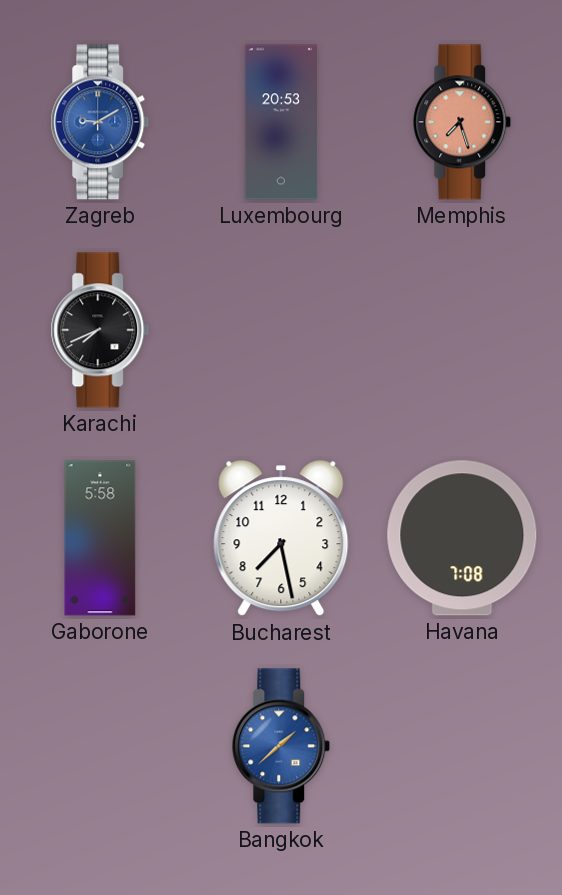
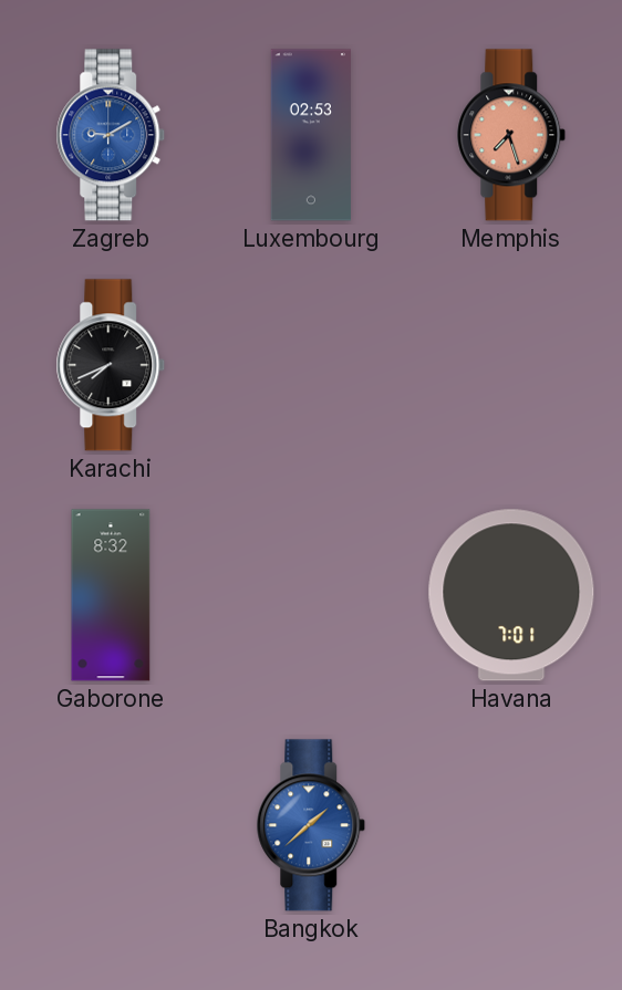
Luxembourg: 20:53 -> 02:53
Gaborone: 5:58 -> 8:32
Bucharest: 7:28 -> none
Havana: 7:08 -> 7:01
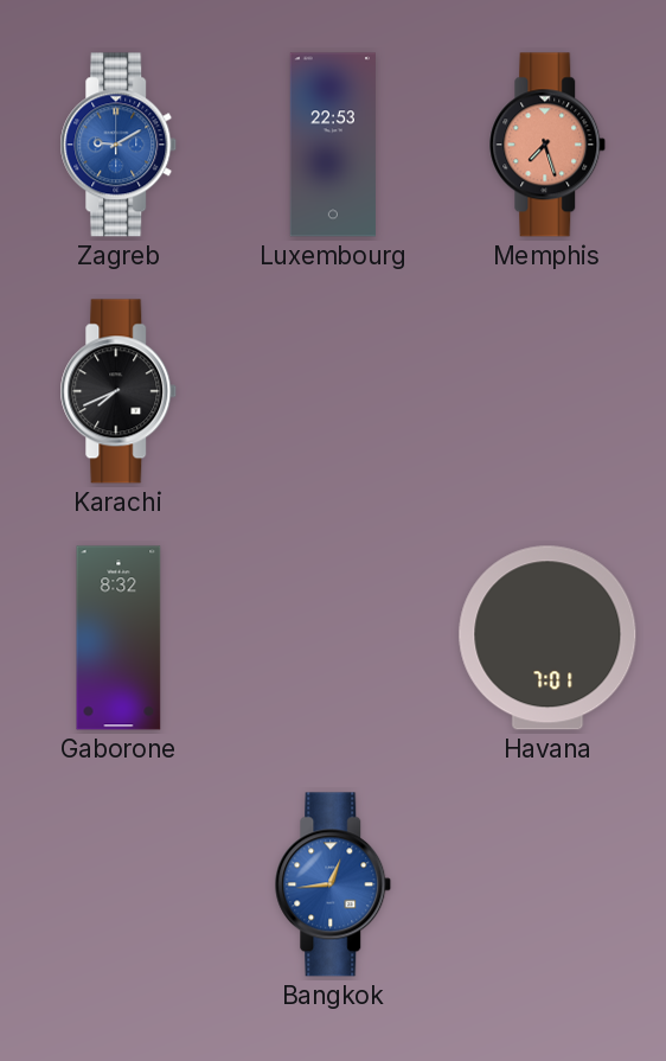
Luxembourg: 02:53 -> 22:53
Bangkok: 1:38 -> 12:44
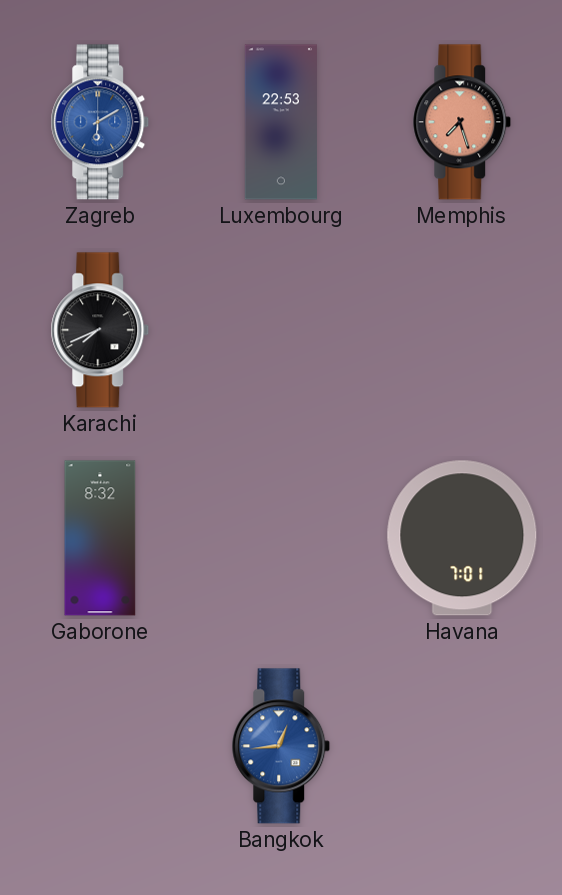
Zagreb: 9:10 -> 6:10
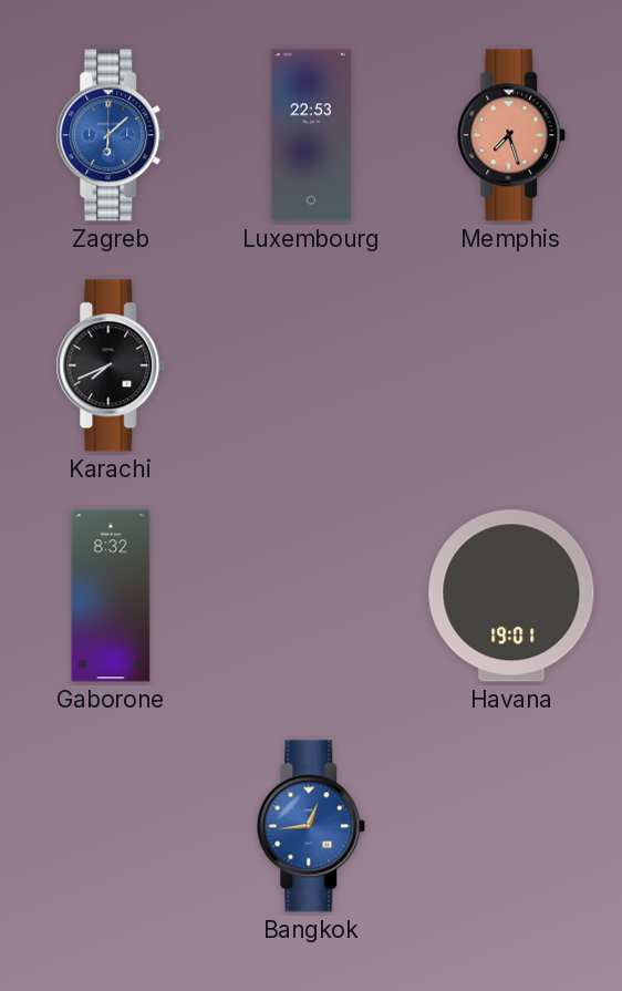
Zagreb: 6:10 -> 6:08
Havana: 7:01 -> 19:01
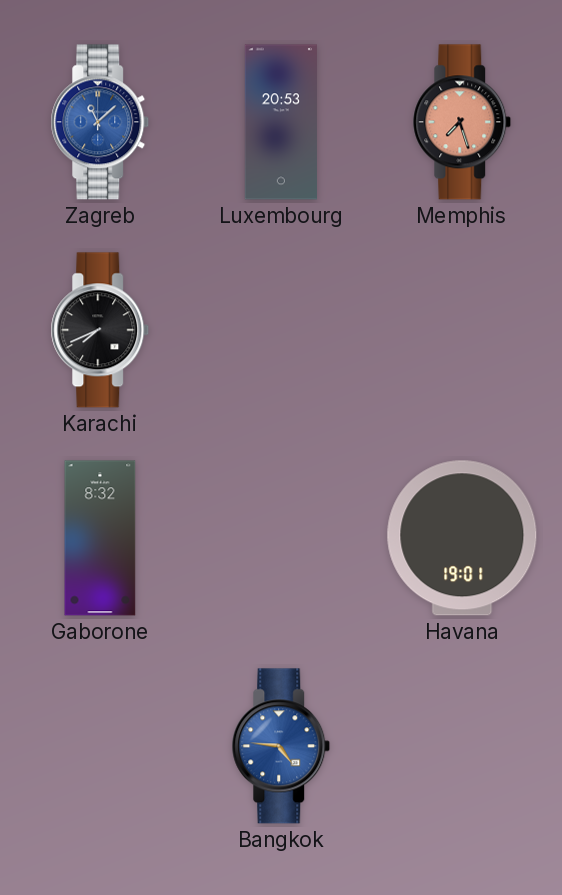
Zagreb: 6:08 -> 11:08
Luxembourg: 22:53 -> 20:53
Bangkok: 12:44 -> 4:46
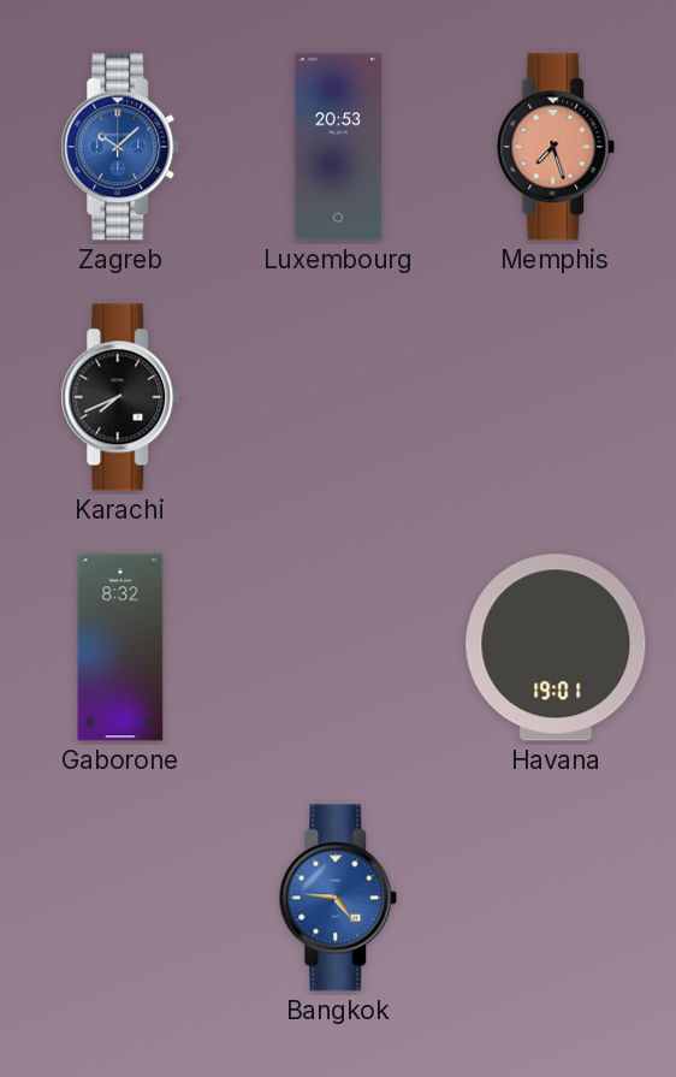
Zagreb: 11:08 -> 10:08
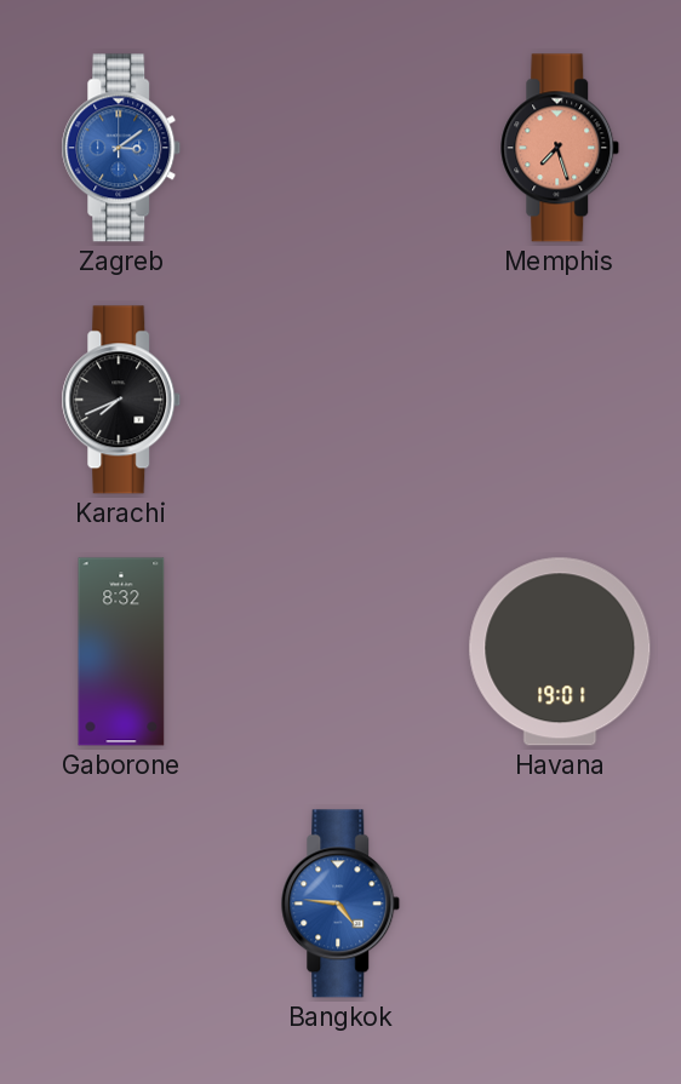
Zagreb: 10:08 -> 3:09
Luxembourg: 20:53 -> none
